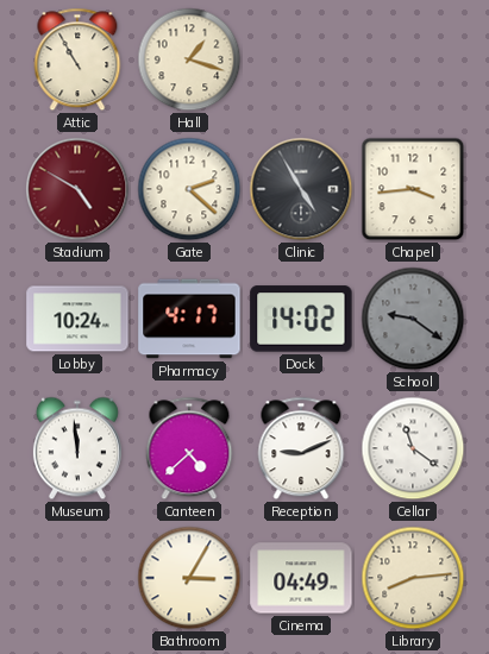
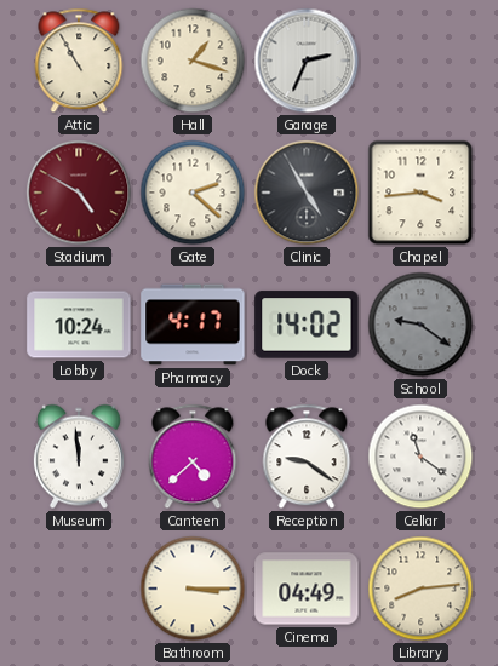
Garage: none -> 2:34
Reception: 9:11 -> 9:21
Bathroom: 3:05 -> 3:15
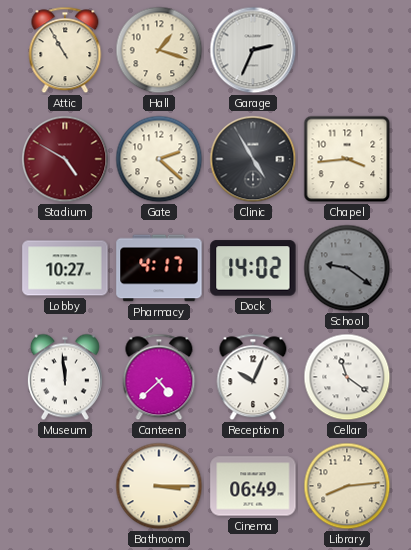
Lobby: 10:24 -> 10:27
Reception: 9:21 -> 10:04
Cinema: 04:49 -> 06:49
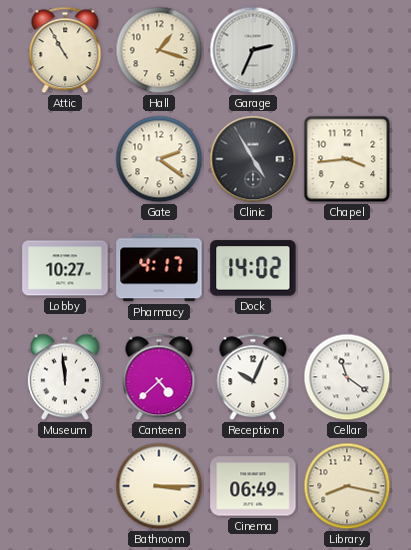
Stadium: 4:50 -> none
Gate: 2:22 -> 2:21
School: 9:21 -> none
Library: 8:14 -> 8:17
